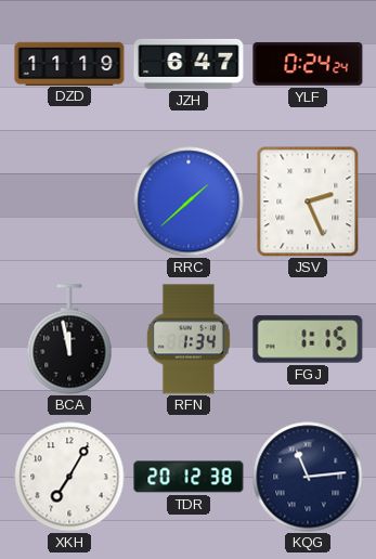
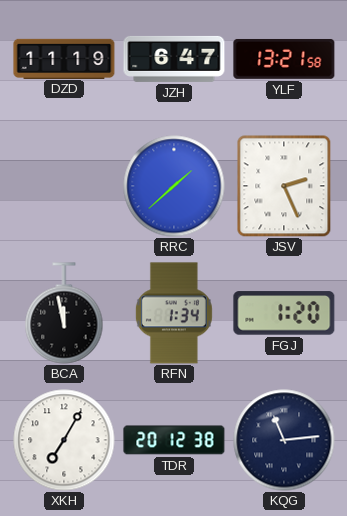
YLF: 0:24 -> 13:21
FGJ: 1:15 -> 1:20
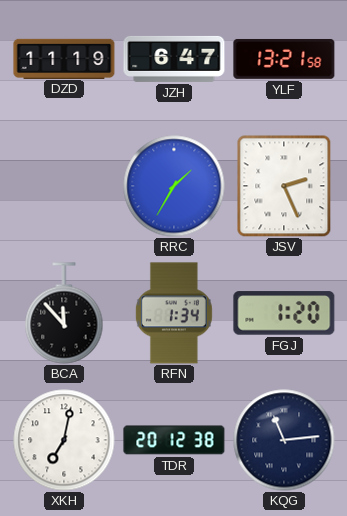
RRC: 1:38 -> 1:35
BCA: 11:58 -> 11:53
XKH: 7:05 -> 7:02
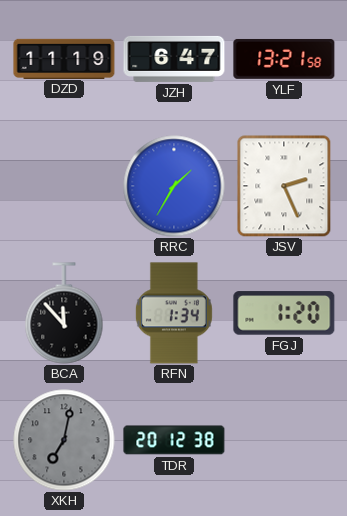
XKH dial: white -> grey
KQG: 11:14 -> none
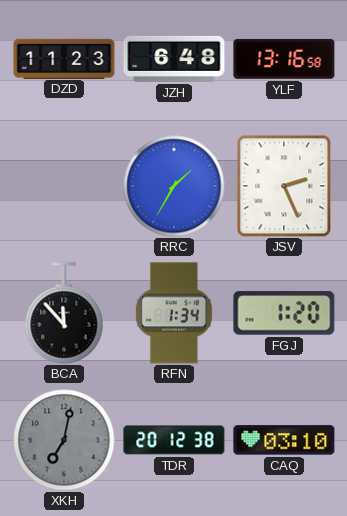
DZD: 11:19 -> 11:23
JZH: 6:47 -> 6:48
YLF: 13:21 -> 13:16
CAQ: none -> 03:10
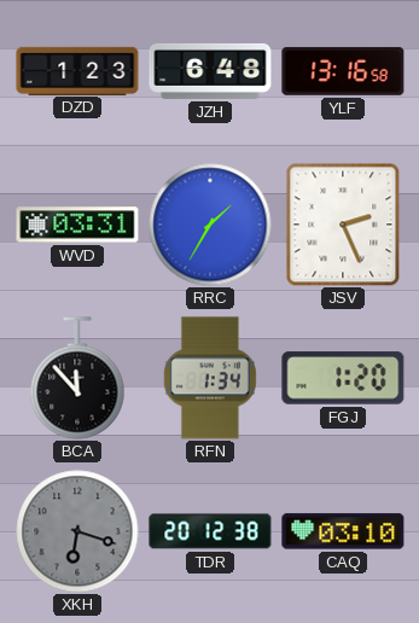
DZD: 11:23 -> 1:23
WVD: none -> 03:31
XKH: 7:02 -> 6:18
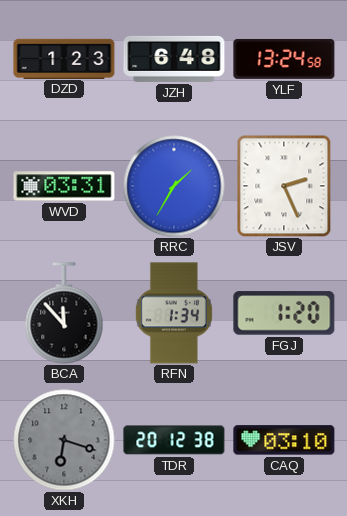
YLF: 13:16 -> 13:24
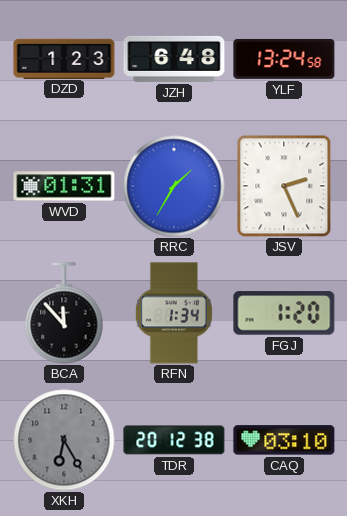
WVD: 03:31 -> 01:31
XKH: 6:18 -> 6:25
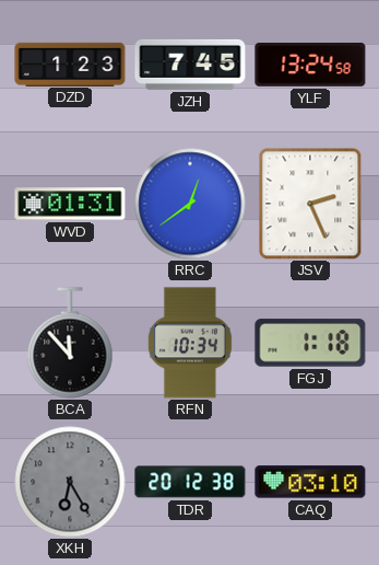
JZH: 6:48 -> 7:45
RRC: 1:35 -> 12:39
RFN: 1:34 -> 10:34
FGJ: 1:20 -> 1:18
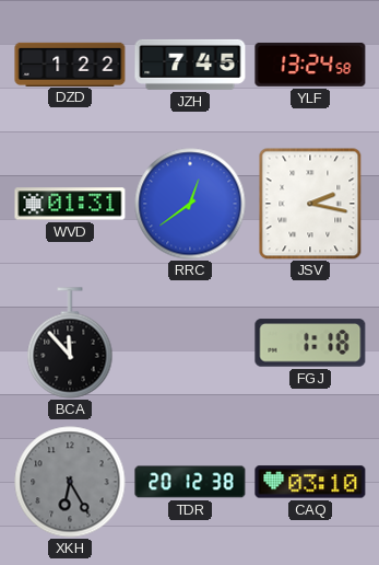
DZD: 1:23 -> 1:22
JSV: 2:26 -> 2:17
RFN: 10:34 -> none
